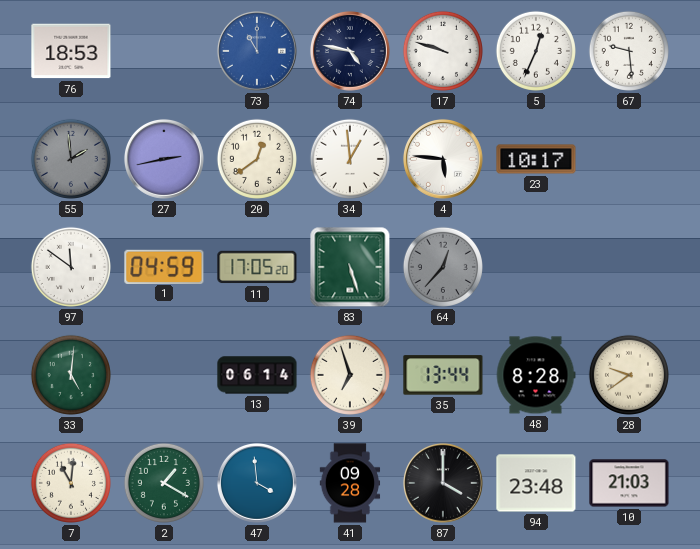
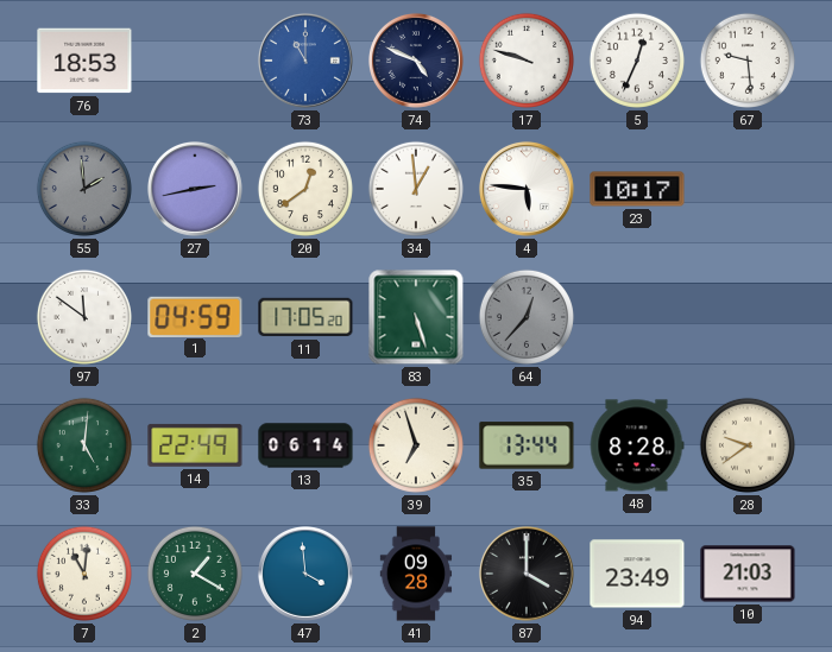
74: 4:47 -> 4:49
14: none -> 22:49
94: 23:48 -> 23:49
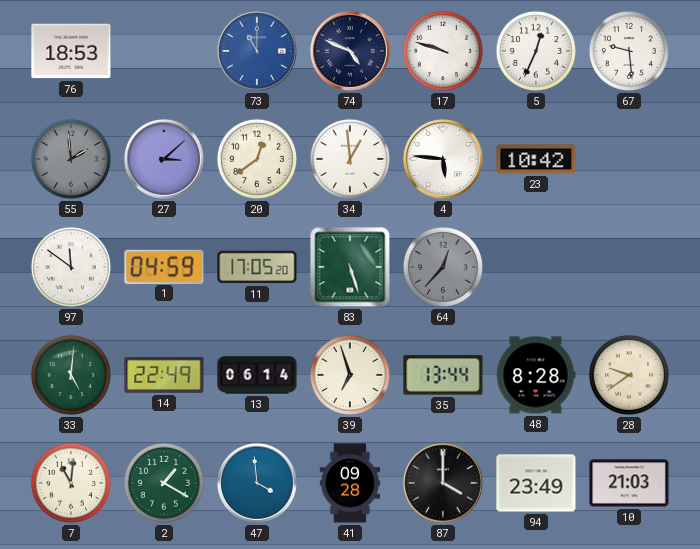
27: 2:43 -> 3:08
23: 10:17 -> 10:42
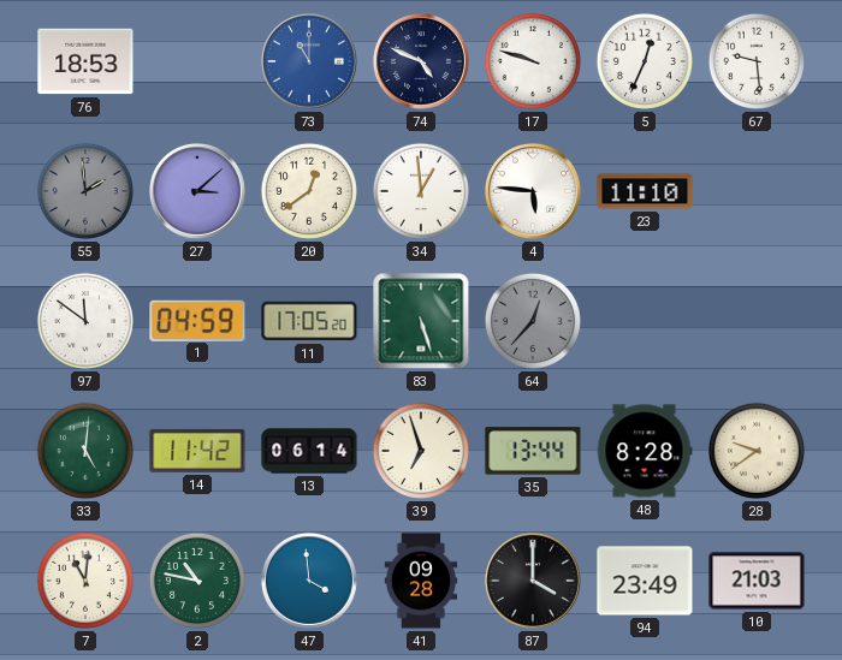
23: 10:42 -> 11:10
14: 22:49 -> 11:42
2: 1:20 -> 10:47
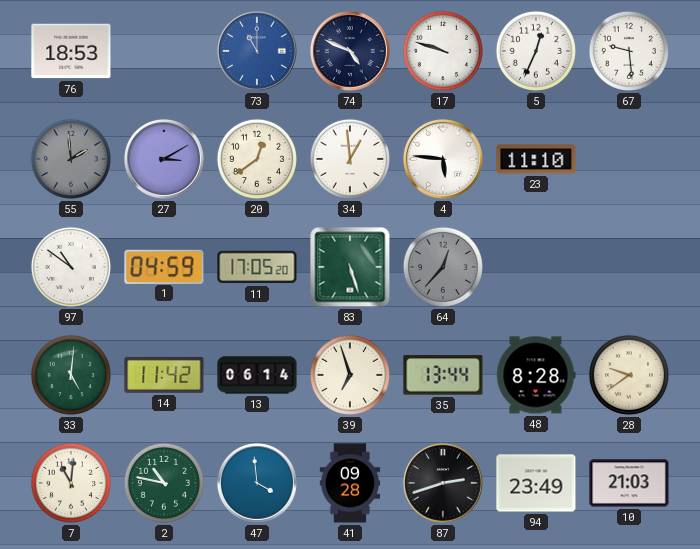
27: 3:08 -> 3:10
97: 11:51 -> 10:51
87: 4:00 -> 2:42
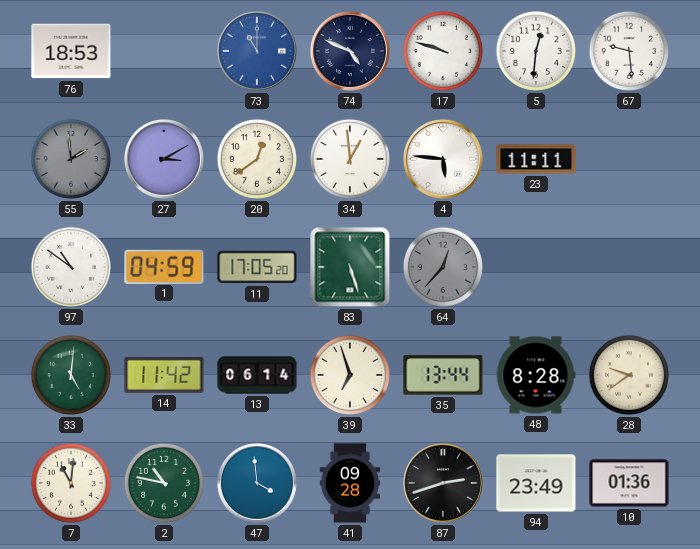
5: 12:34 -> 12:31
23: 11:10 -> 11:11
10: 21:03 -> 01:36
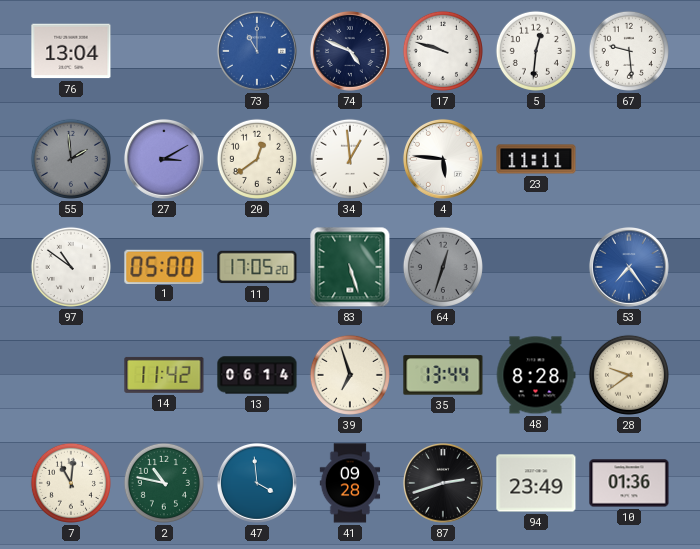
76: 18:53 -> 13:04
1: 04:59 -> 05:00
64: 12:37 -> 12:33
53: none -> 7:24
33: 5:01 -> none
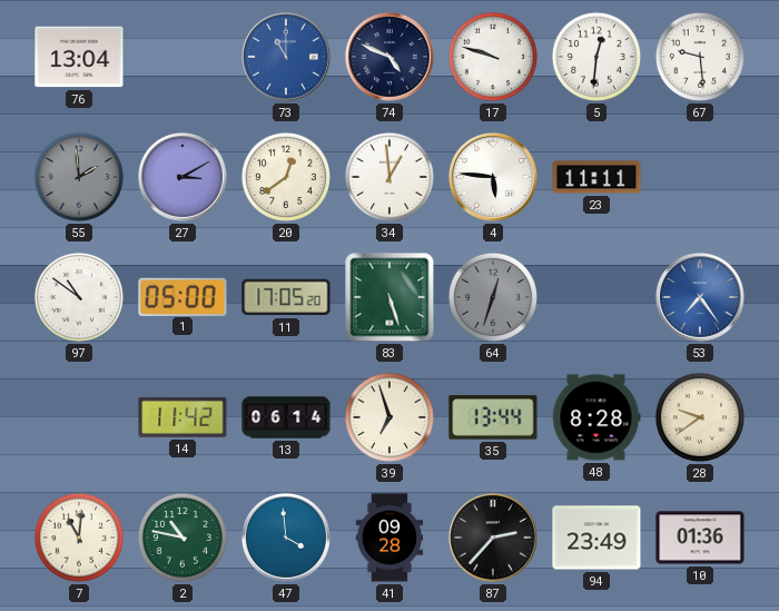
87: 2:42 -> 2:37
